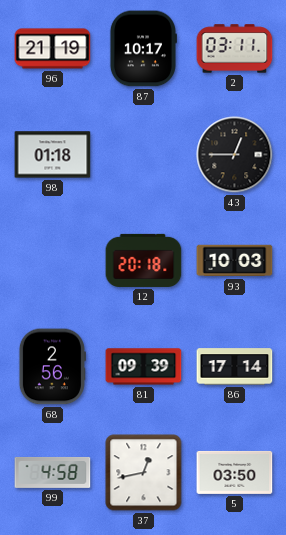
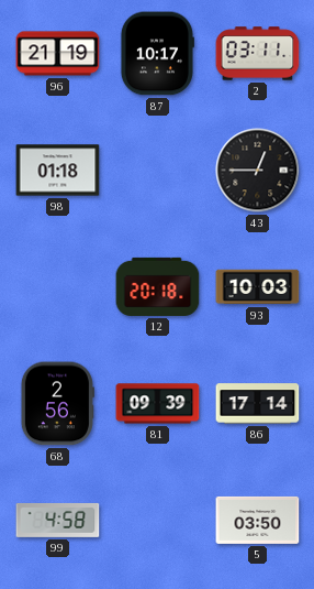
37: 12:43 -> none
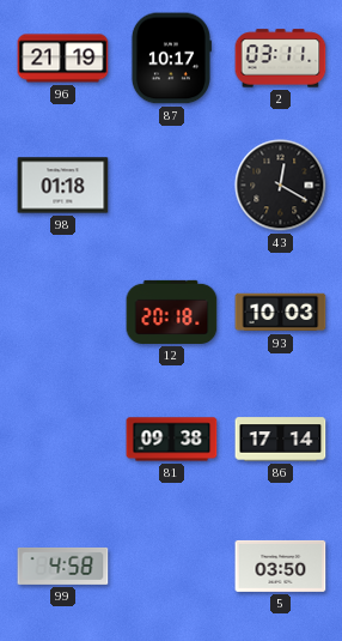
43: 12:45 -> 12:20
68: 2:56 -> none
81: 09:39 -> 09:38
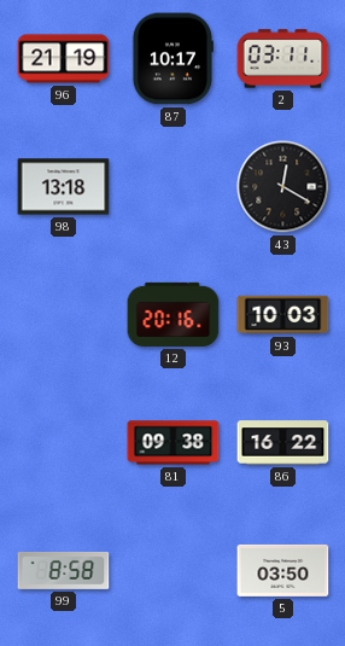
98: 01:18 -> 13:18
12: 20:18 -> 20:16
86: 17:14 -> 16:22
99: 4:58 -> 8:58
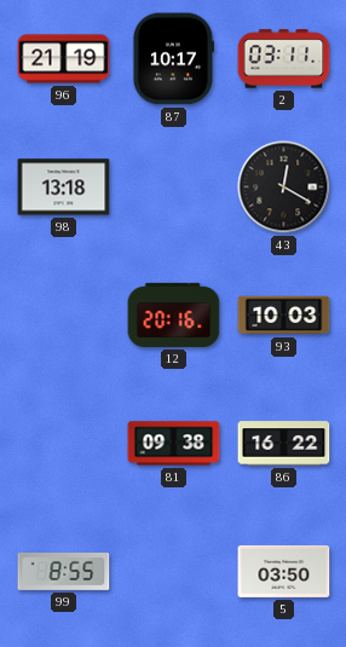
99: 8:58 -> 8:55
